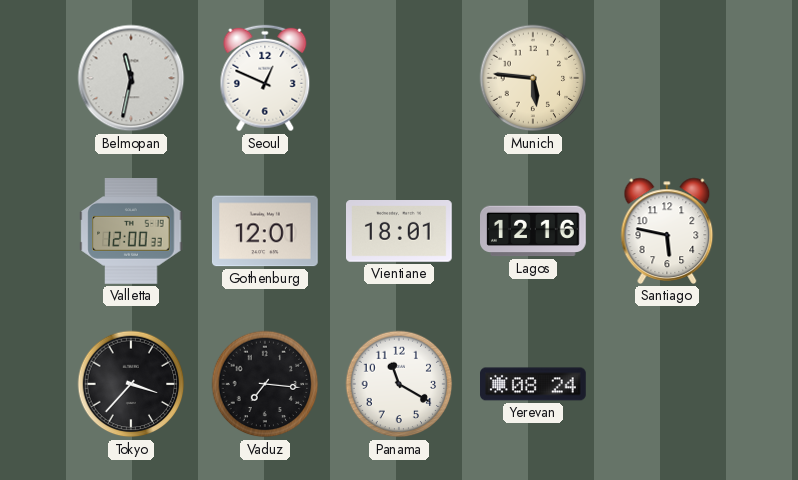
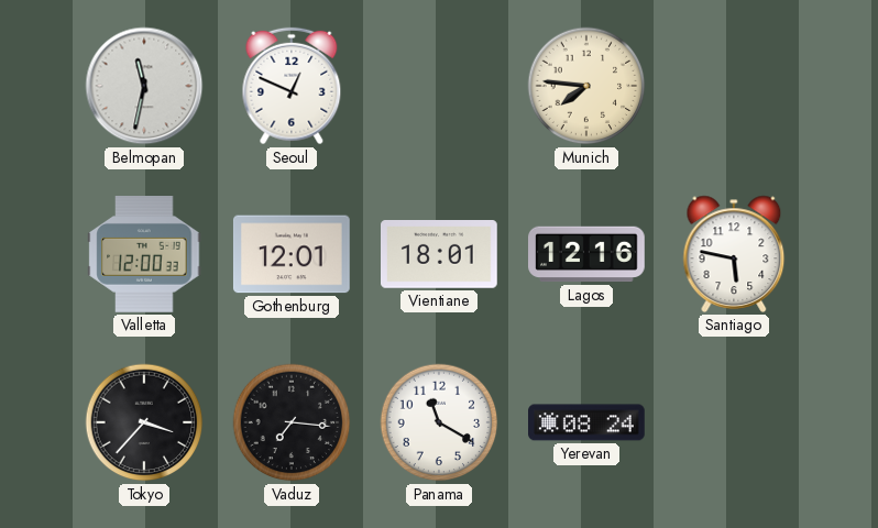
Munich: 5:46 -> 7:46
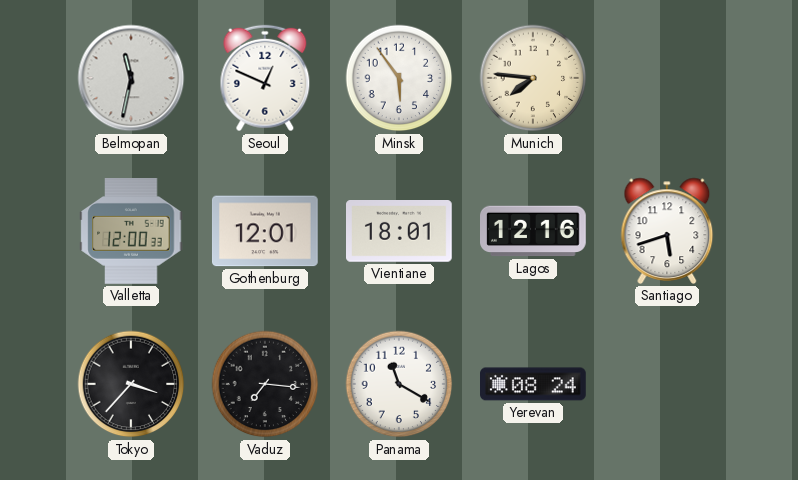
Minsk: none -> 5:54
Santiago: 5:47 -> 5:42
